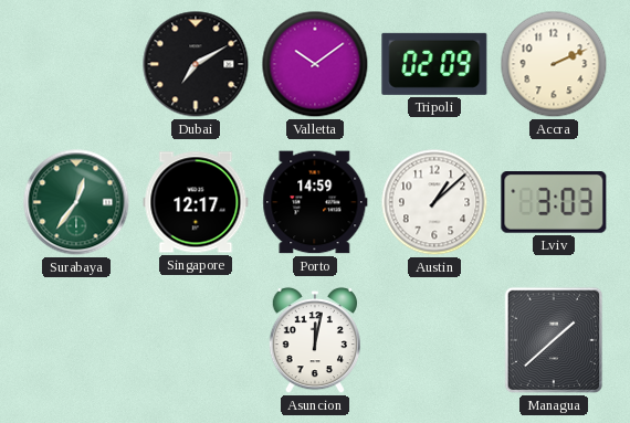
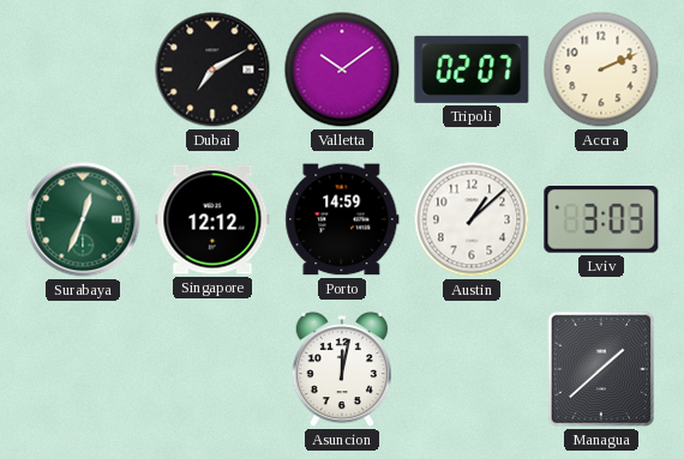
Tripoli: 02:09 -> 02:07
Surabaya: 12:36 -> 12:34
Singapore: 12:17 -> 12:12
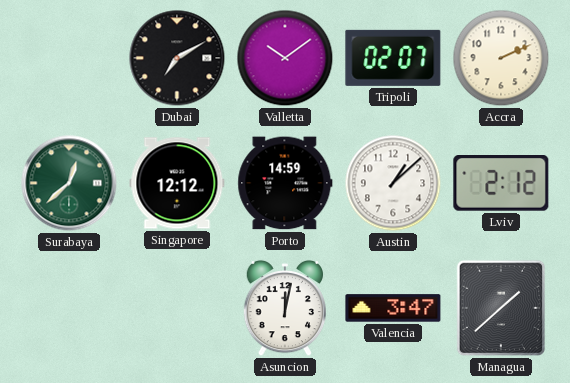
Surabaya: 12:34 -> 12:38
Lviv: 3:03 -> 2:12
Valencia: none -> 3:47
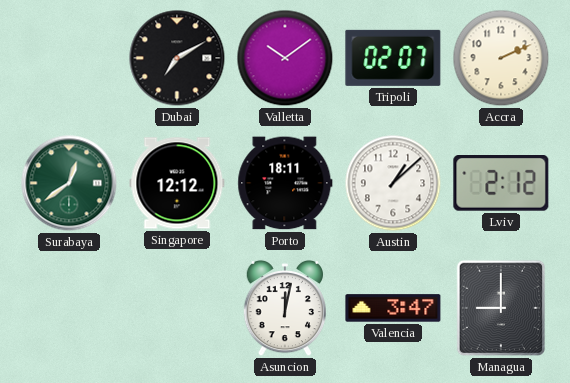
Surabaya: 12:38 -> 12:39
Porto: 14:59 -> 18:11
Managua: 1:38 -> 9:00
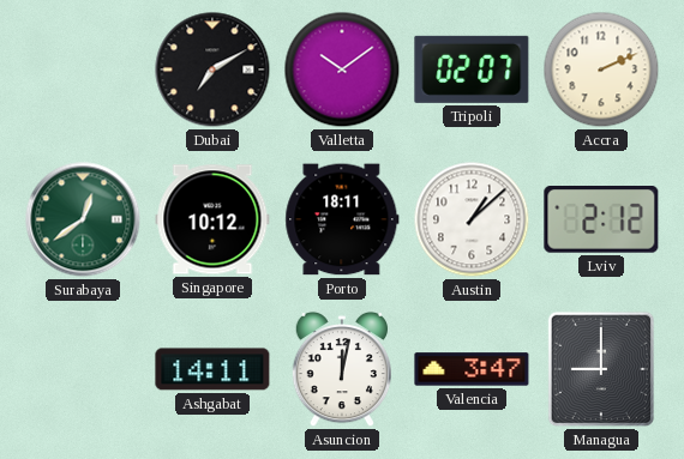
Singapore: 12:12 -> 10:12
Ashgabat: none -> 14:11
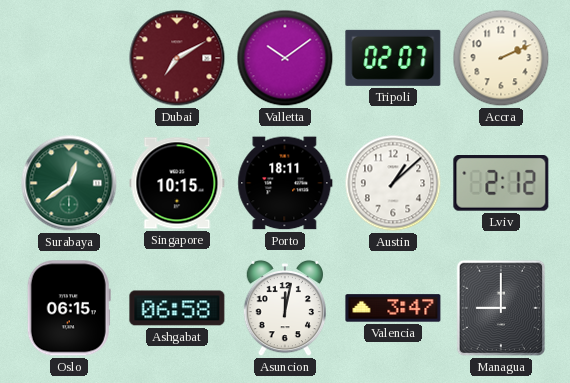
Dubai dial: black -> burgundy
Singapore: 10:12 -> 10:15
Oslo: none -> 06:15
Ashgabat: 14:11 -> 06:58
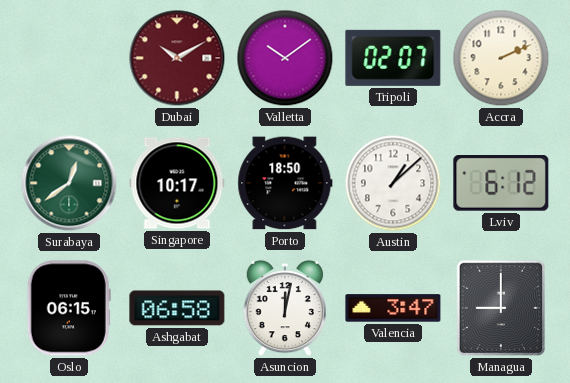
Dubai: 7:10 -> 10:10
Singapore: 10:15 -> 10:17
Porto: 18:11 -> 18:50
Lviv: 2:12 -> 6:12
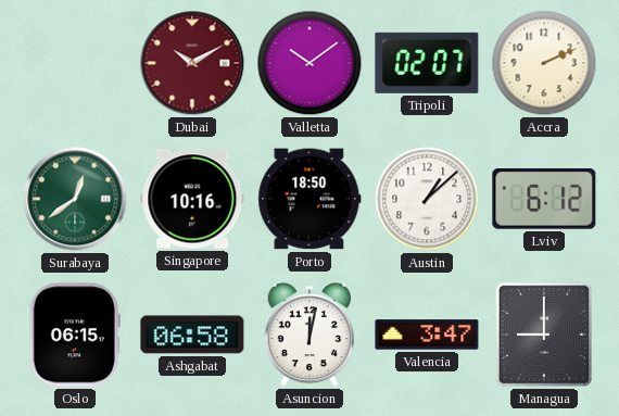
Singapore: 10:17 -> 10:16
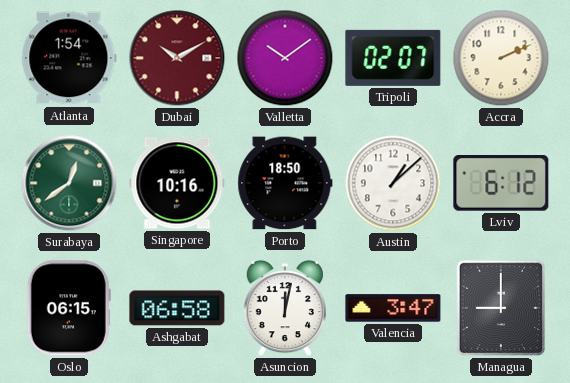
Atlanta: none -> 1:54
